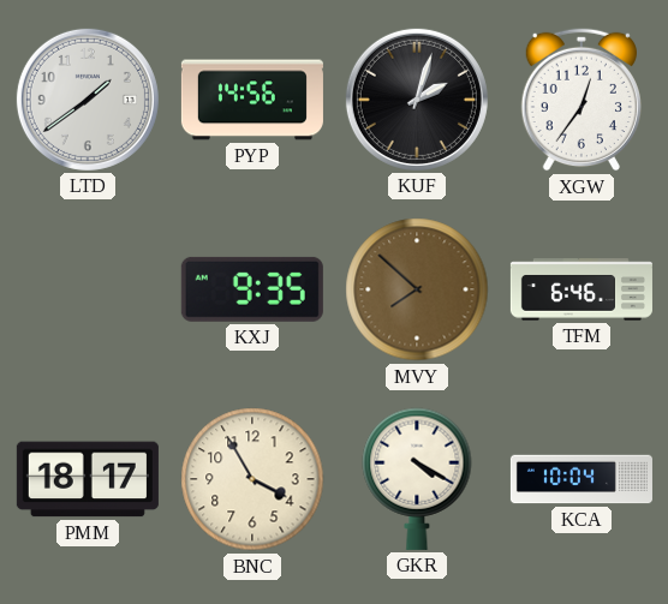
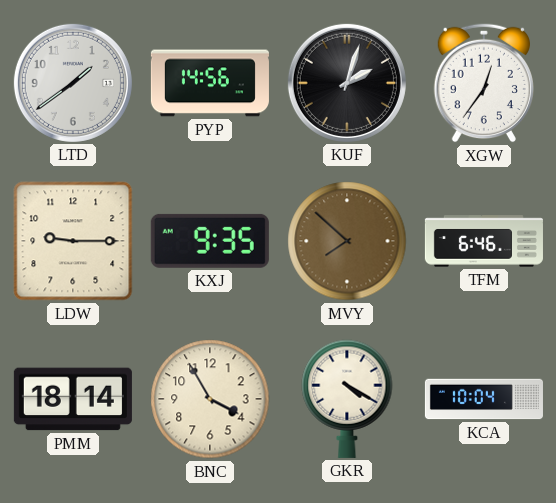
LDW: none -> 9:15
PMM: 18:17 -> 18:14
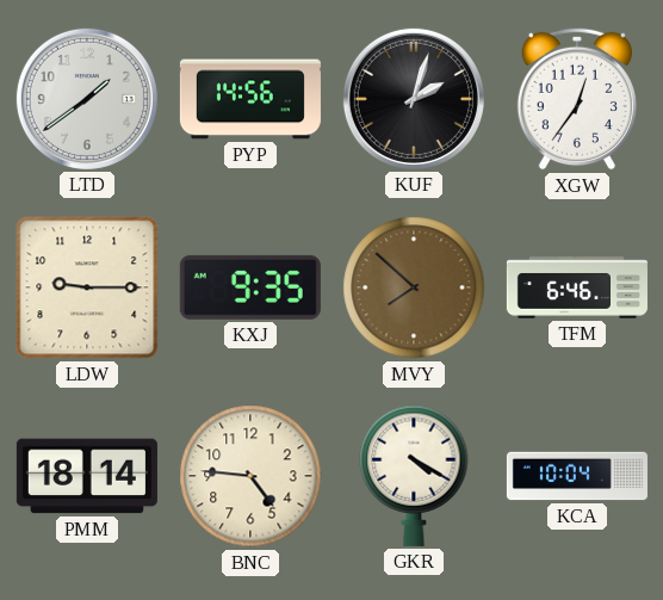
BNC: 3:55 -> 4:46
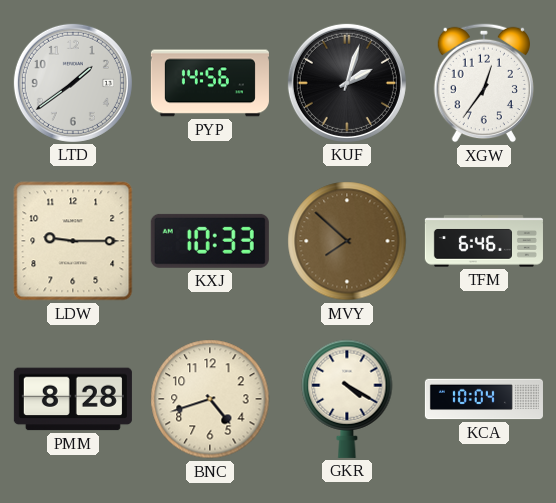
KXJ: 9:35 -> 10:33
PMM: 18:14 -> 8:28
BNC: 4:46 -> 4:42
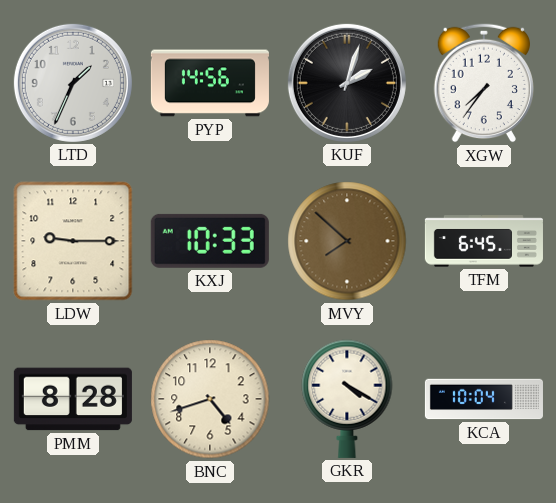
LTD: 1:39 -> 1:34
XGW: 12:36 -> 7:36
TFM: 6:46 -> 6:45
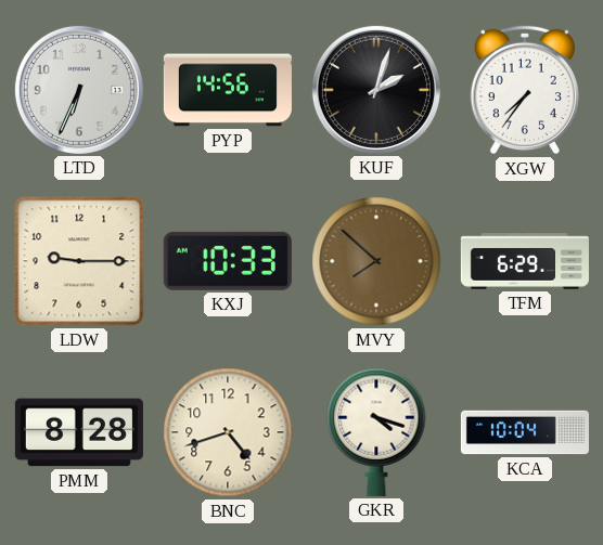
LTD: 1:34 -> 6:34
TFM: 6:45 -> 6:29
GKR: 4:20 -> 4:18
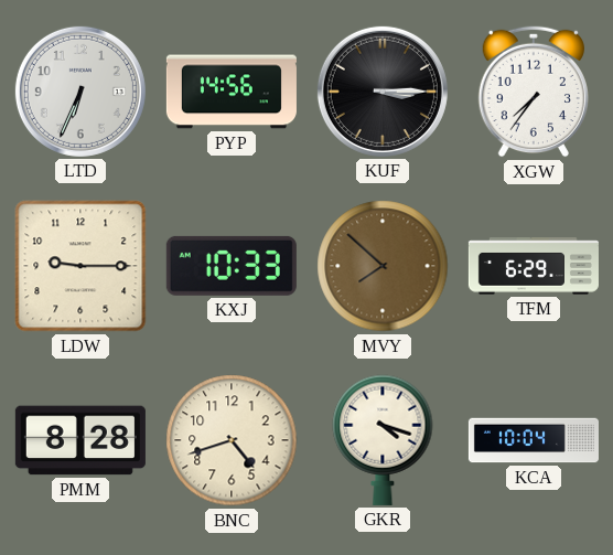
KUF: 2:03 -> 3:15
